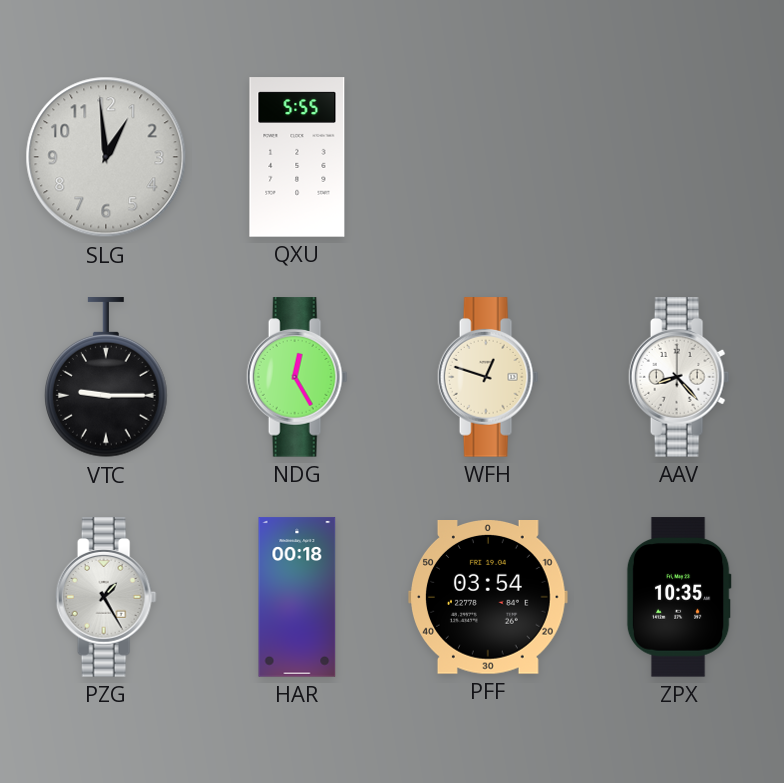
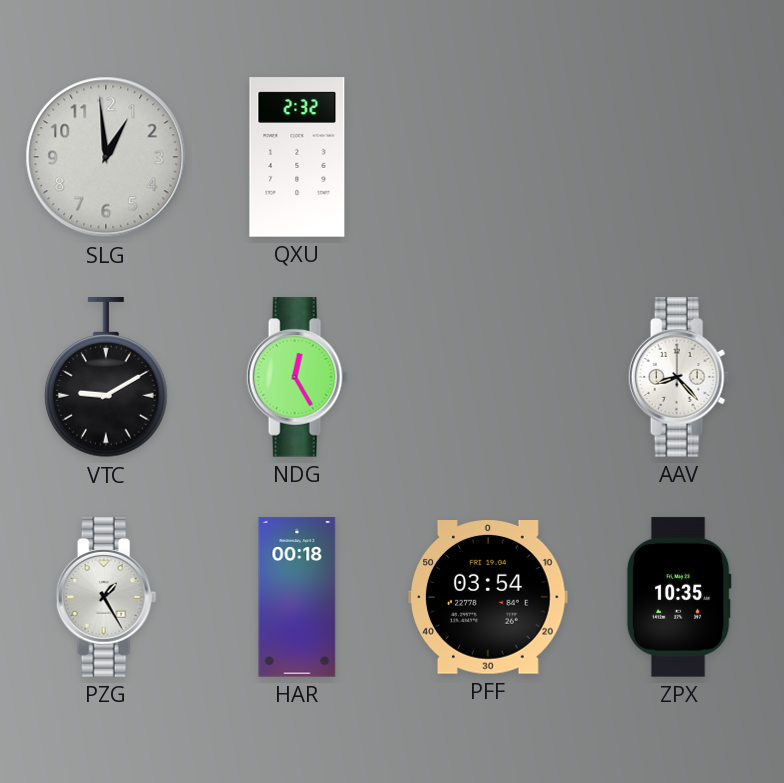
QXU: 5:55 -> 2:32
VTC: 9:15 -> 9:10
WFH: 12:48 -> none
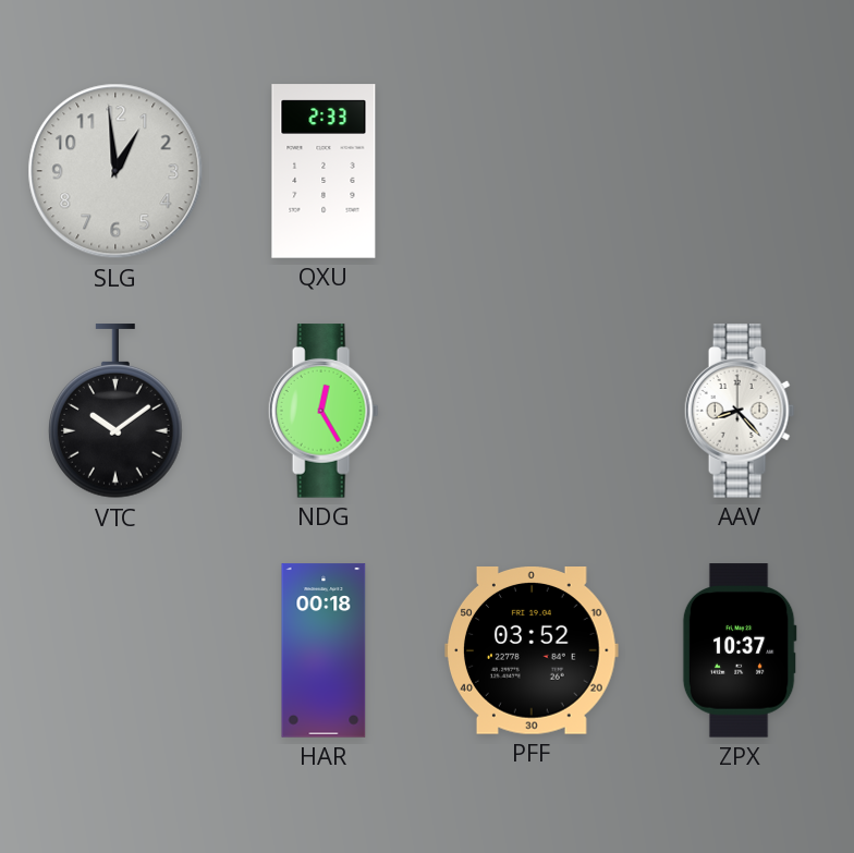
QXU: 2:32 -> 2:33
VTC: 9:10 -> 10:09
PZG: 1:25 -> none
PFF: 03:54 -> 03:52
ZPX: 10:35 -> 10:37
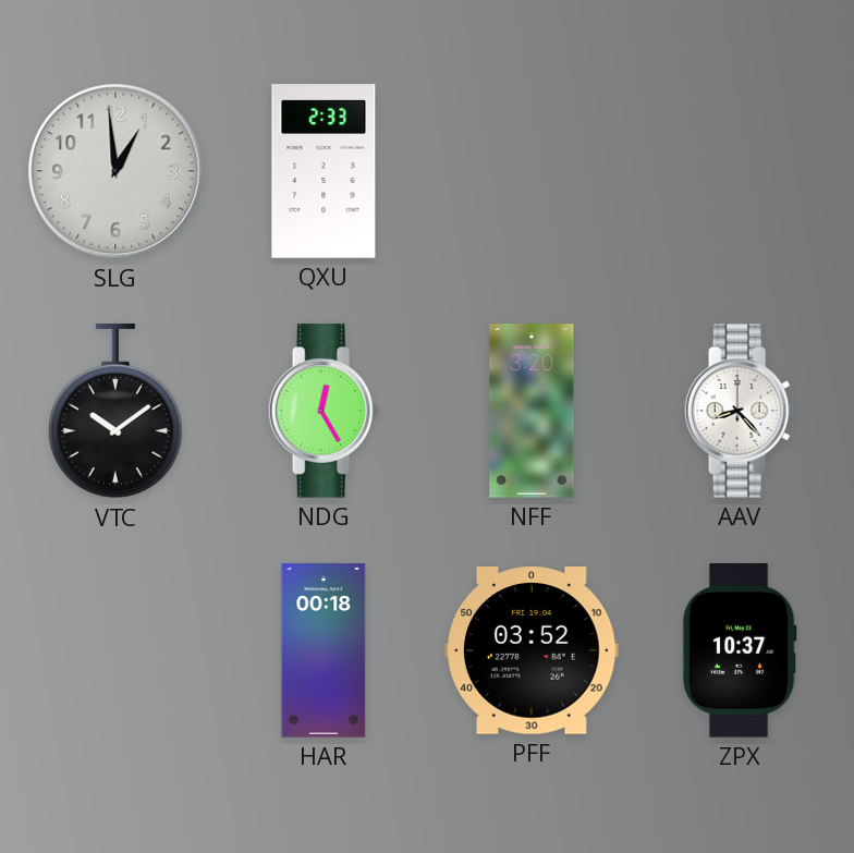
NFF: none -> 3:20
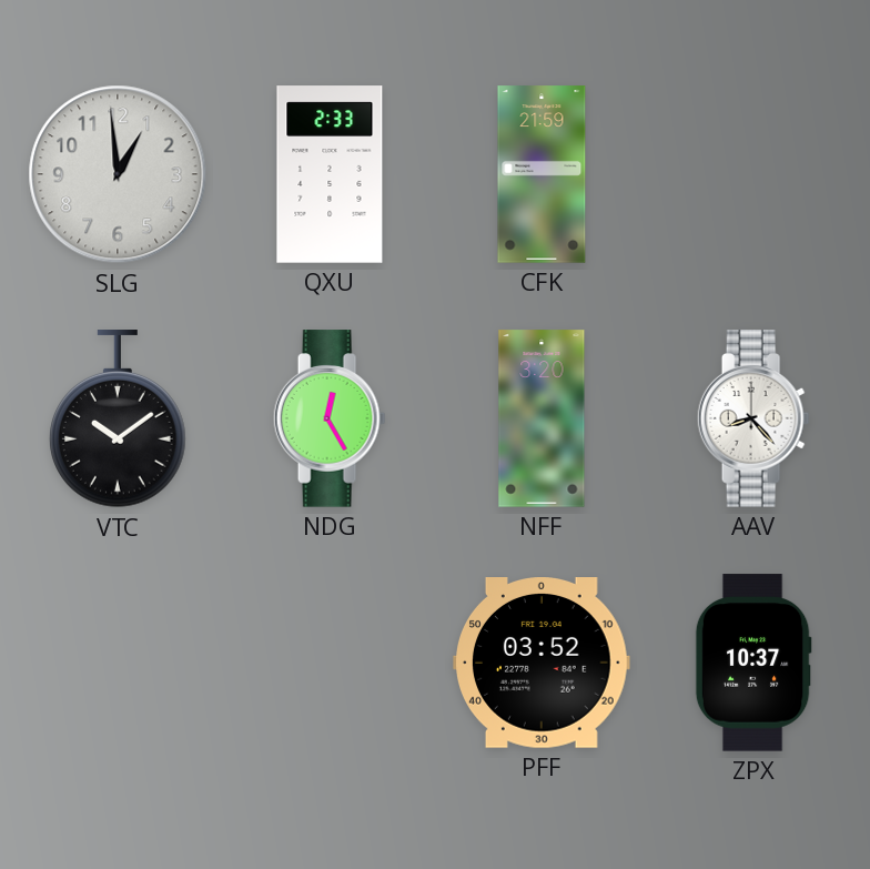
CFK: none -> 21:59
HAR: 00:18 -> none
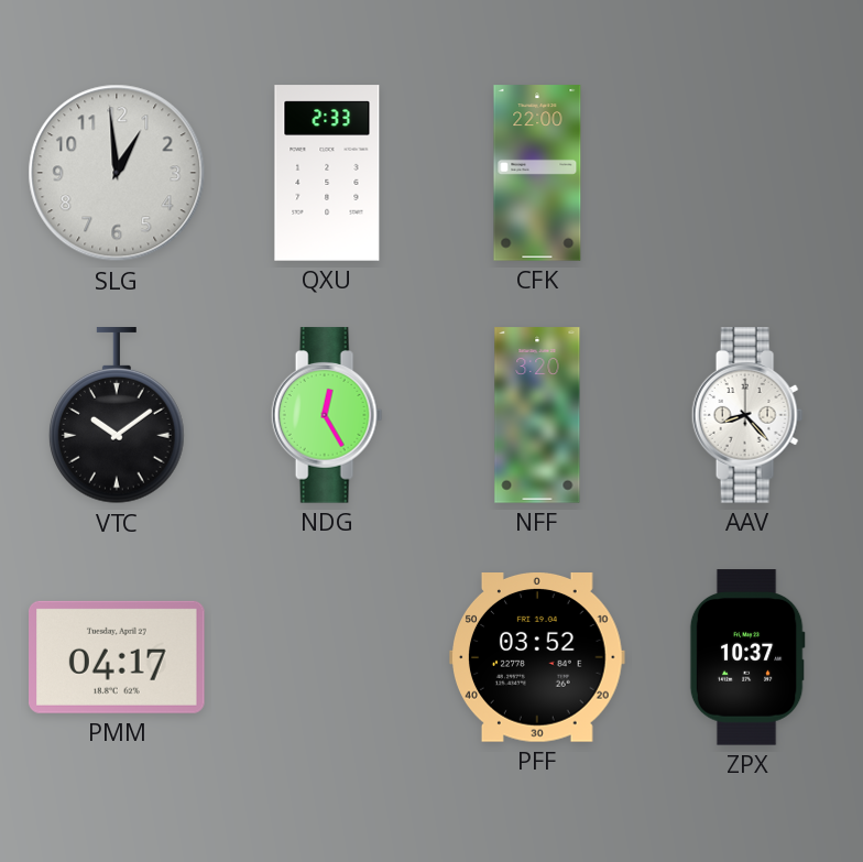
CFK: 21:59 -> 22:00
PMM: none -> 04:17
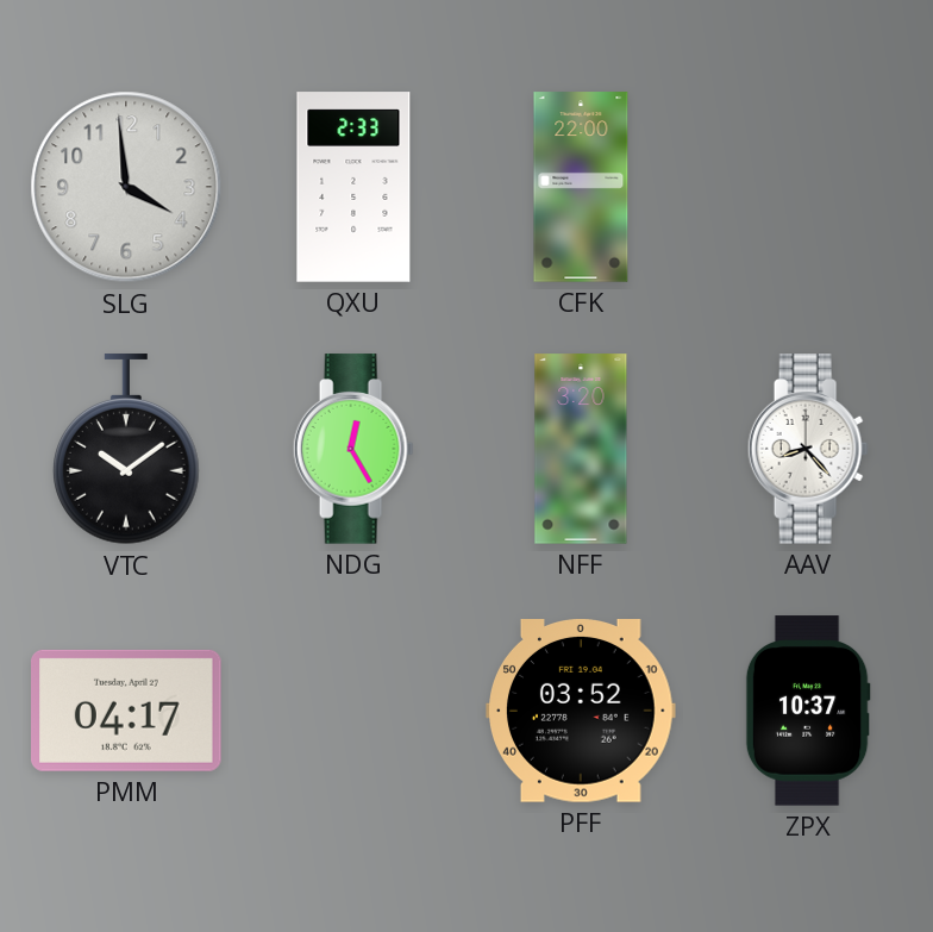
SLG: 12:59 -> 3:59
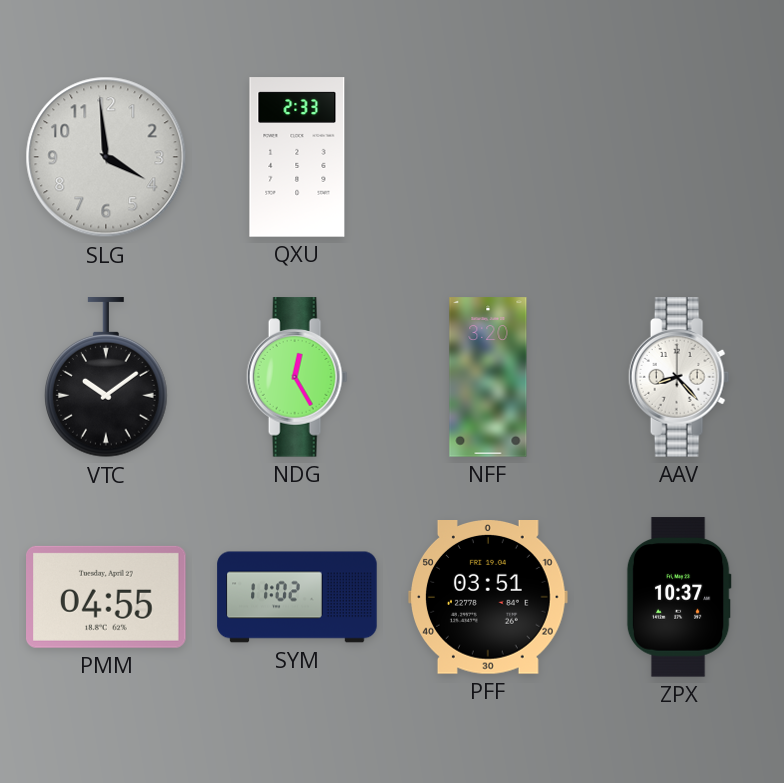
CFK: 22:00 -> none
PMM: 04:17 -> 04:55
SYM: none -> 11:02
PFF: 03:52 -> 03:51
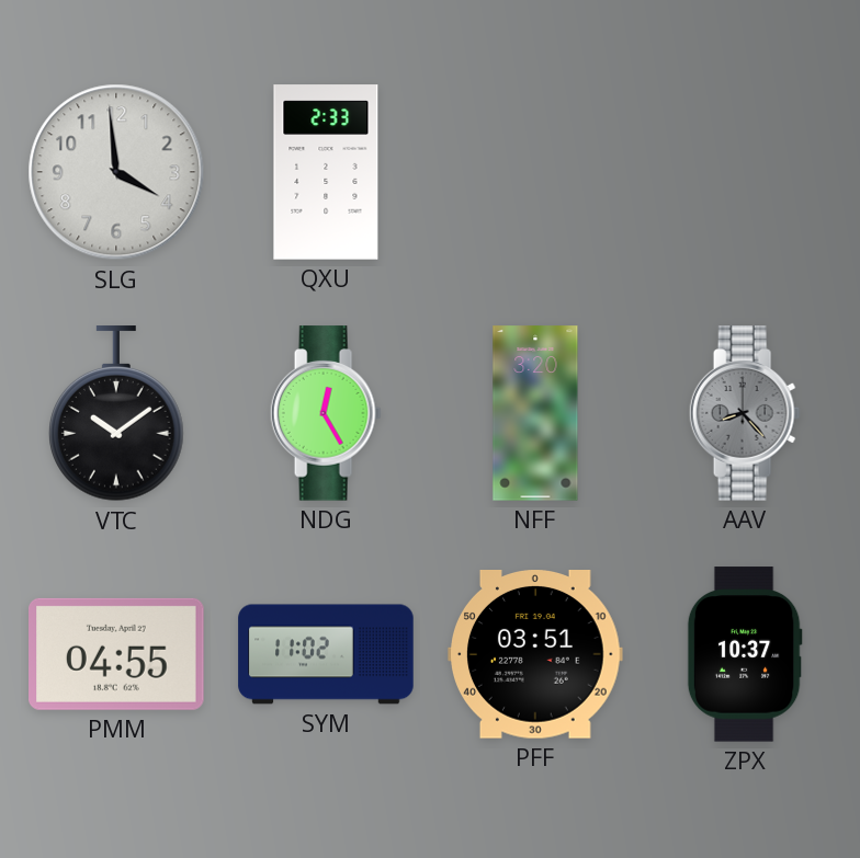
AAV dial: white -> grey
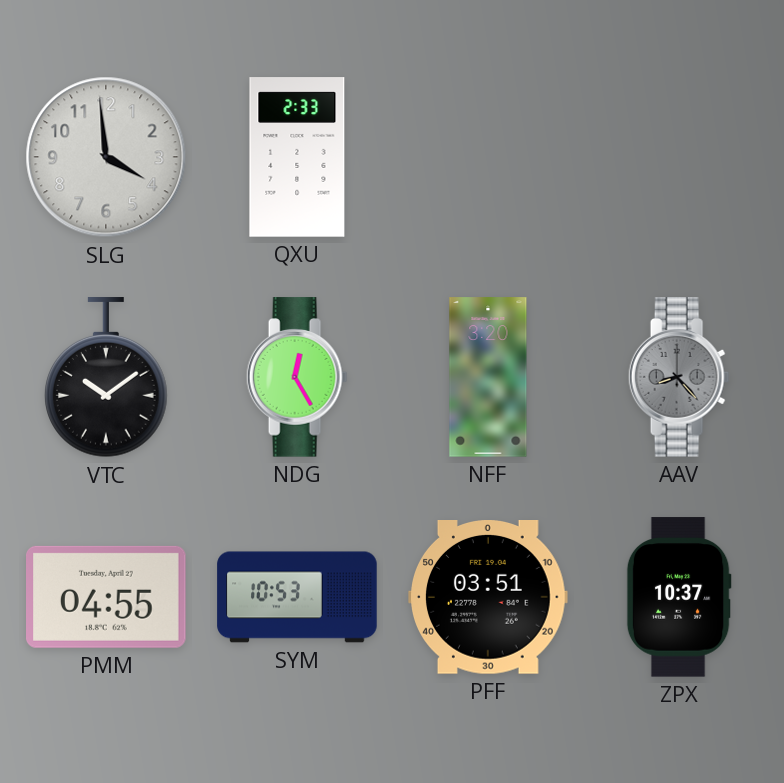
SYM: 11:02 -> 10:53
